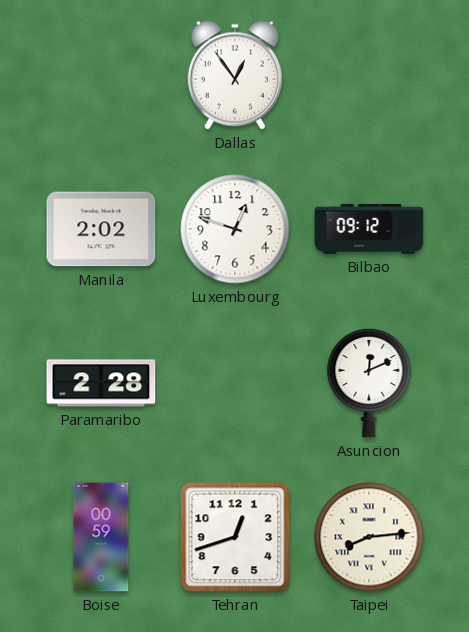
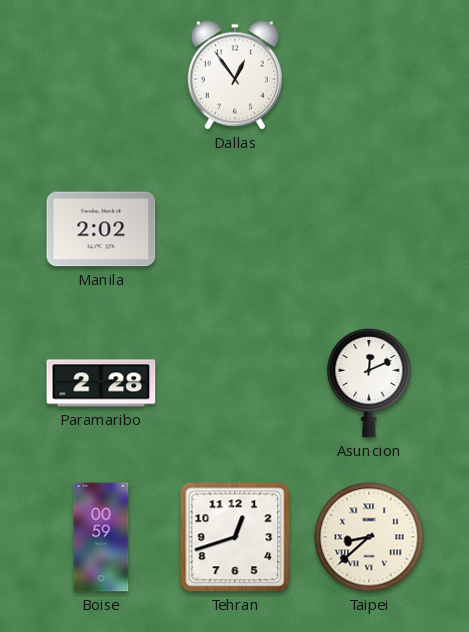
Luxembourg: 12:48 -> none
Bilbao: 09:12 -> none
Taipei: 8:14 -> 8:38
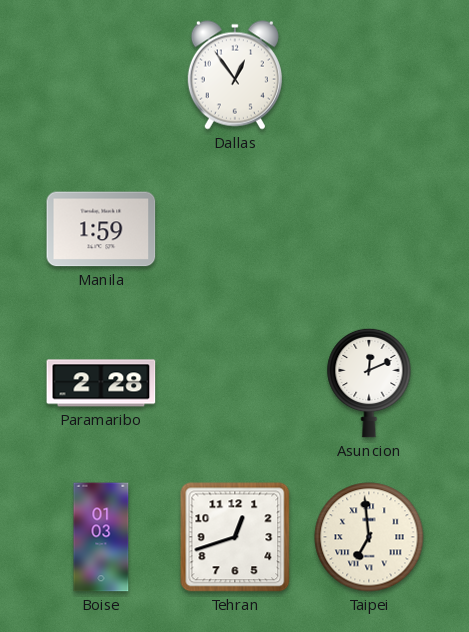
Manila: 2:02 -> 1:59
Boise: 00:59 -> 01:03
Taipei: 8:38 -> 6:59
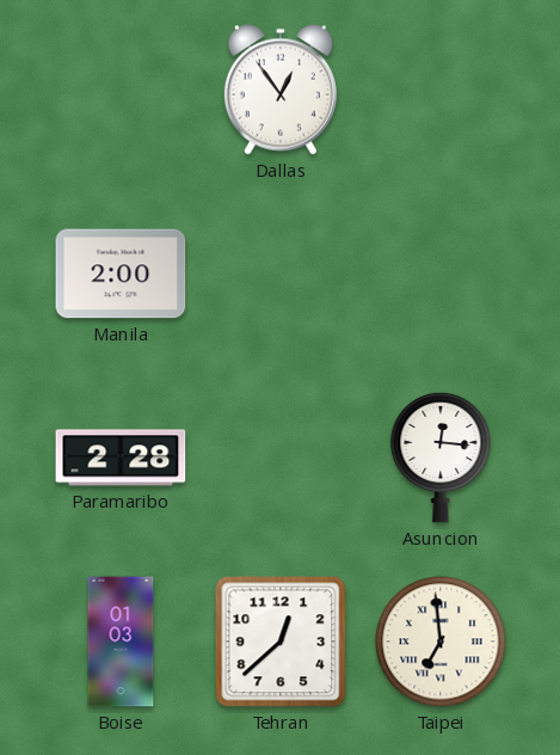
Manila: 1:59 -> 2:00
Asuncion: 12:11 -> 12:16
Tehran: 12:42 -> 12:38
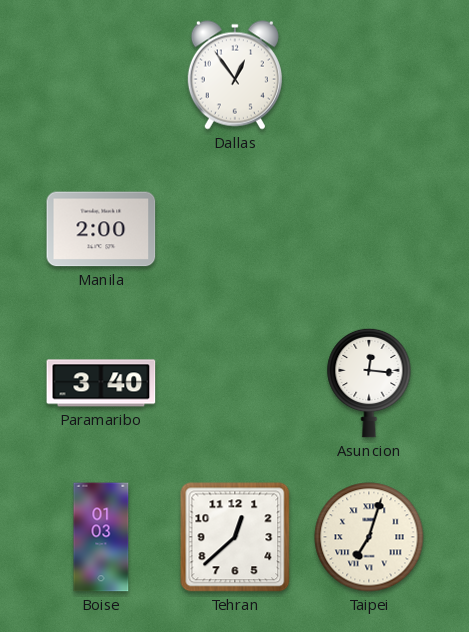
Paramaribo: 2:28 -> 3:40
Taipei: 6:59 -> 7:03
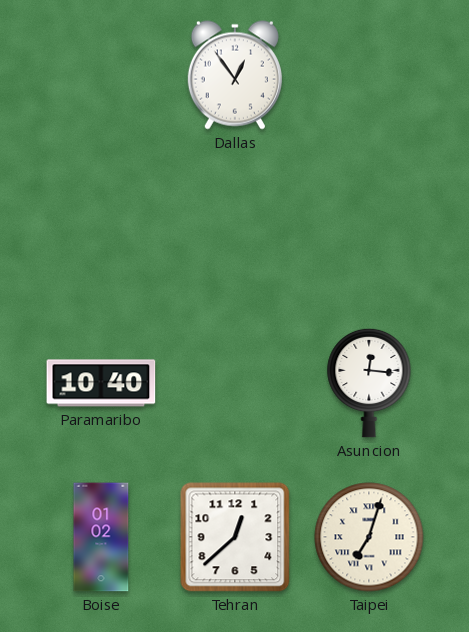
Manila: 2:00 -> none
Paramaribo: 3:40 -> 10:40
Boise: 01:03 -> 01:02
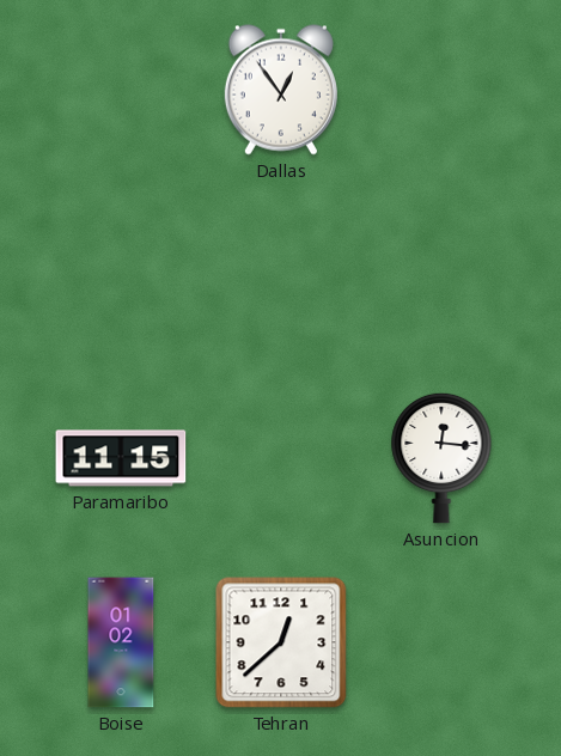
Paramaribo: 10:40 -> 11:15
Taipei: 7:03 -> none
